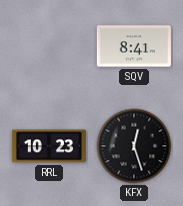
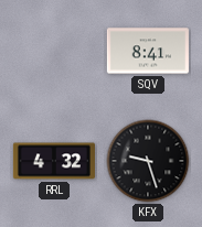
RRL: 10:23 -> 4:32
KFX: 12:27 -> 9:27
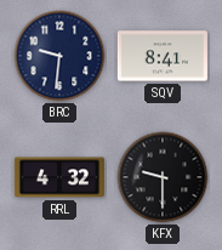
BRC: none -> 9:31
KFX: 9:27 -> 9:30
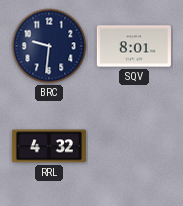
SQV: 8:41 -> 8:01
KFX: 9:30 -> none
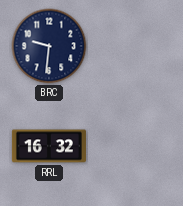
SQV: 8:01 -> none
RRL: 4:32 -> 16:32
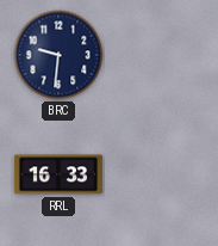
RRL: 16:32 -> 16:33
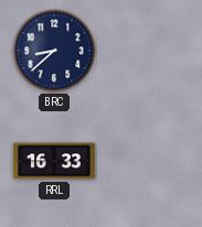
BRC: 9:31 -> 8:38
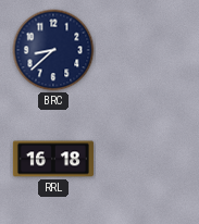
RRL: 16:33 -> 16:18
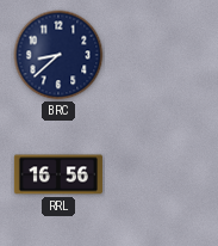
RRL: 16:18 -> 16:56
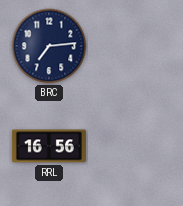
BRC: 8:38 -> 7:14
